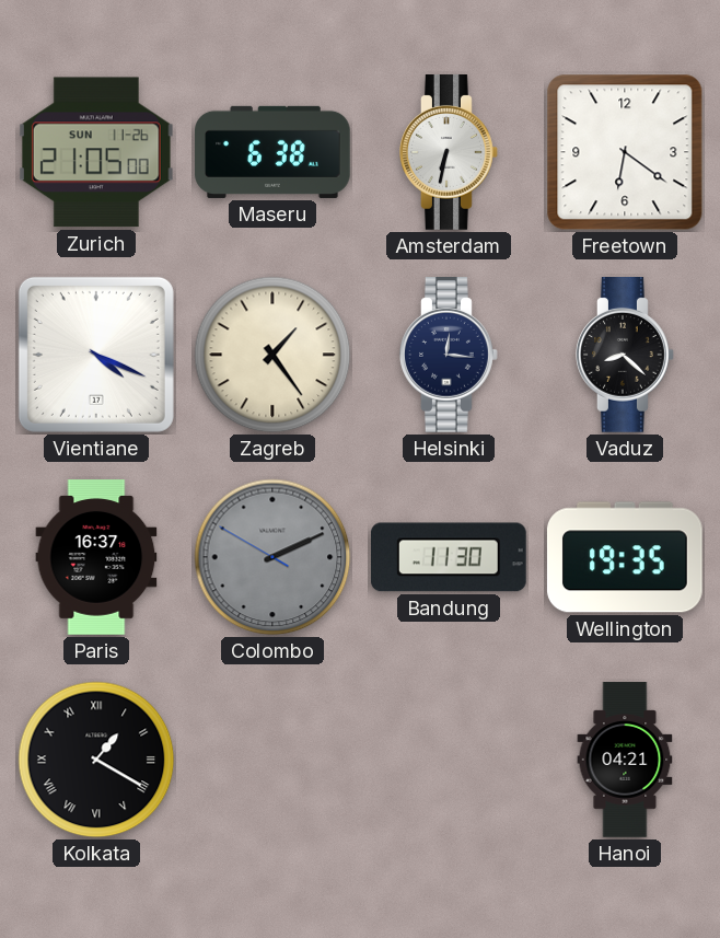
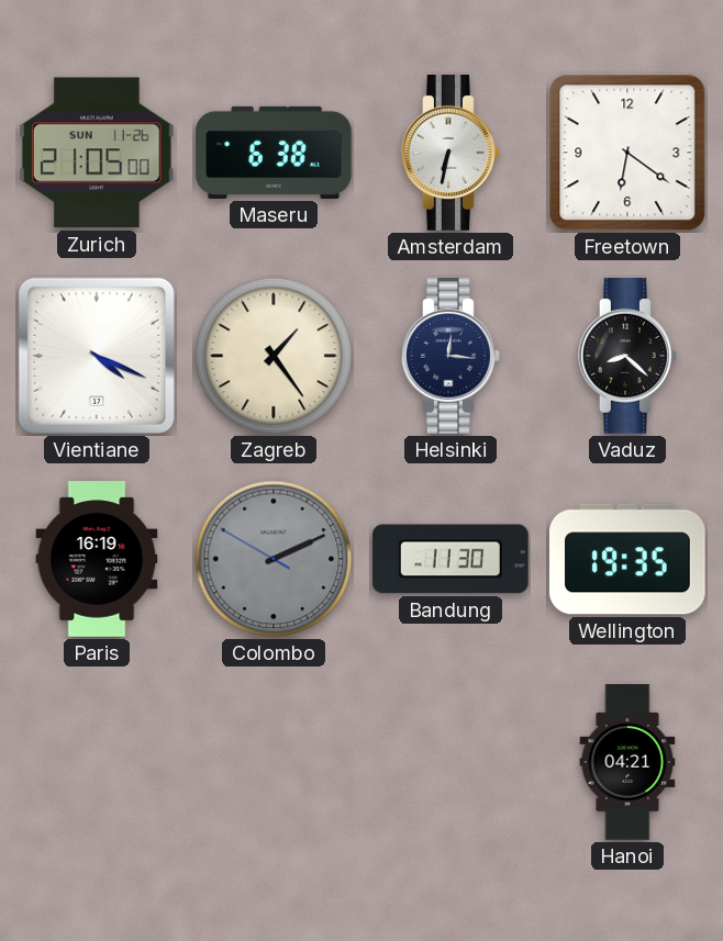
Paris: 16:37 -> 16:19
Kolkata: 1:20 -> none
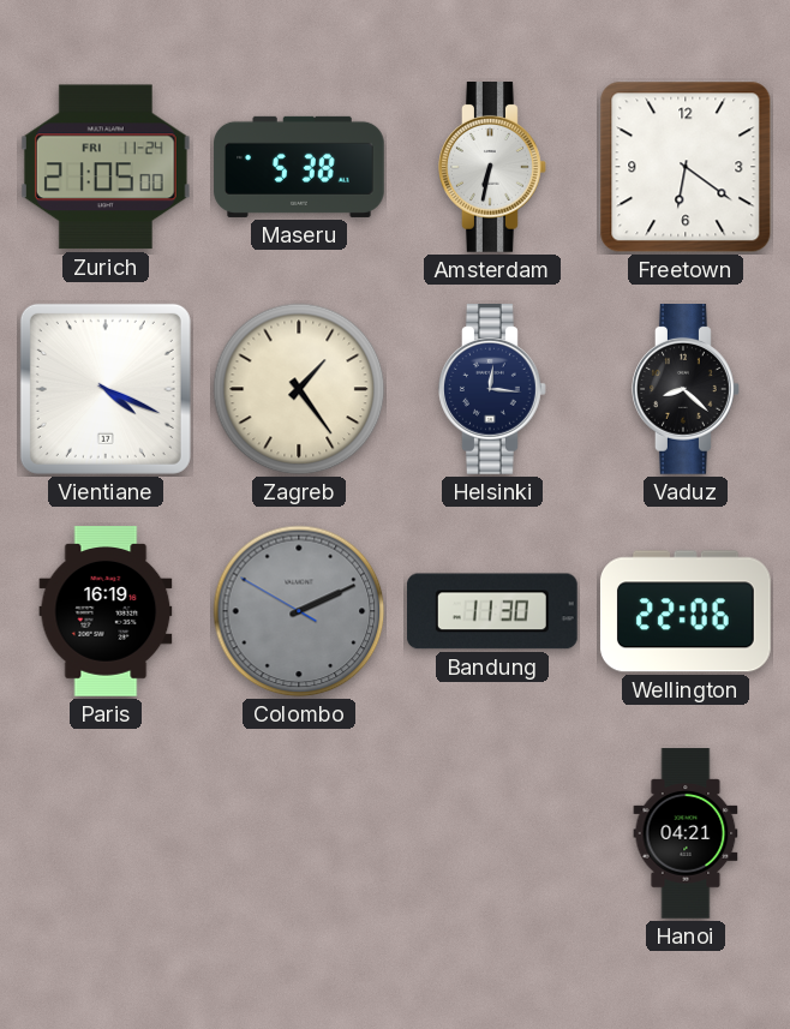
Zurich date: SUN 11-26 -> FRI 11-24
Maseru: 6:38 -> 5:38
Wellington: 19:35 -> 22:06
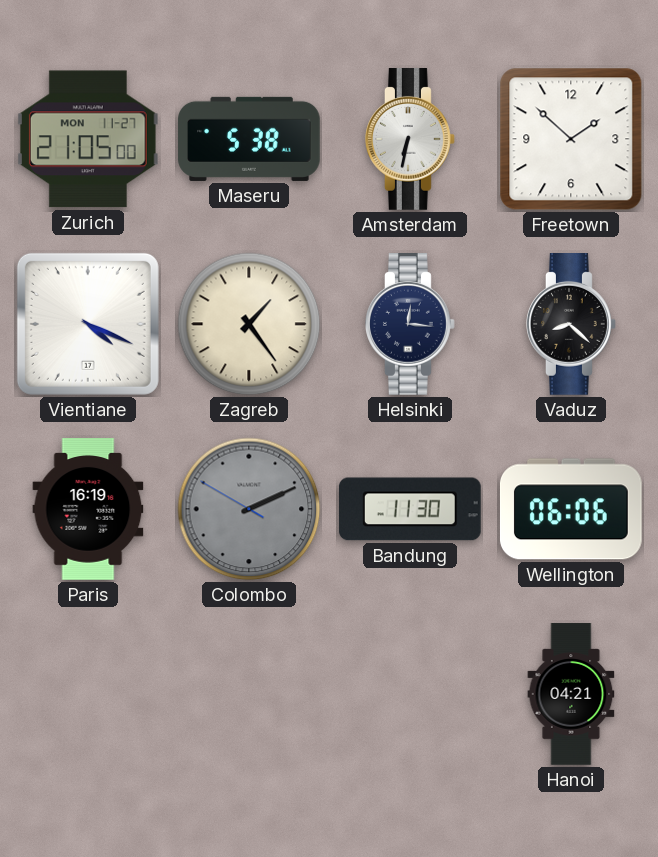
Zurich date: FRI 11-24 -> MON 11-27
Freetown: 6:21 -> 1:52
Wellington: 22:06 -> 06:06
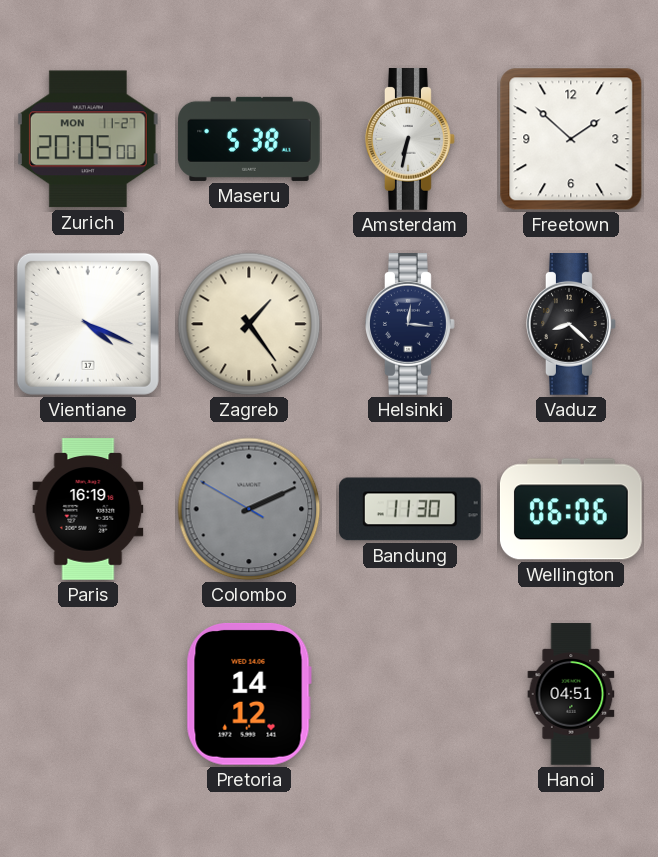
Zurich: 21:05 -> 20:05
Pretoria: none -> 14:12
Hanoi: 04:21 -> 04:51
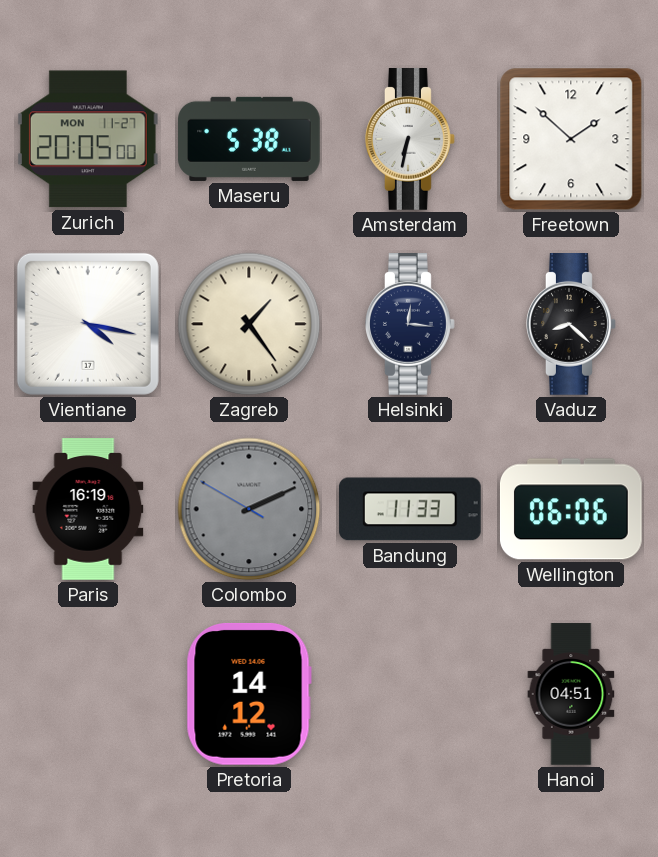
Vientiane: 4:19 -> 4:17
Bandung: 11:30 -> 11:33
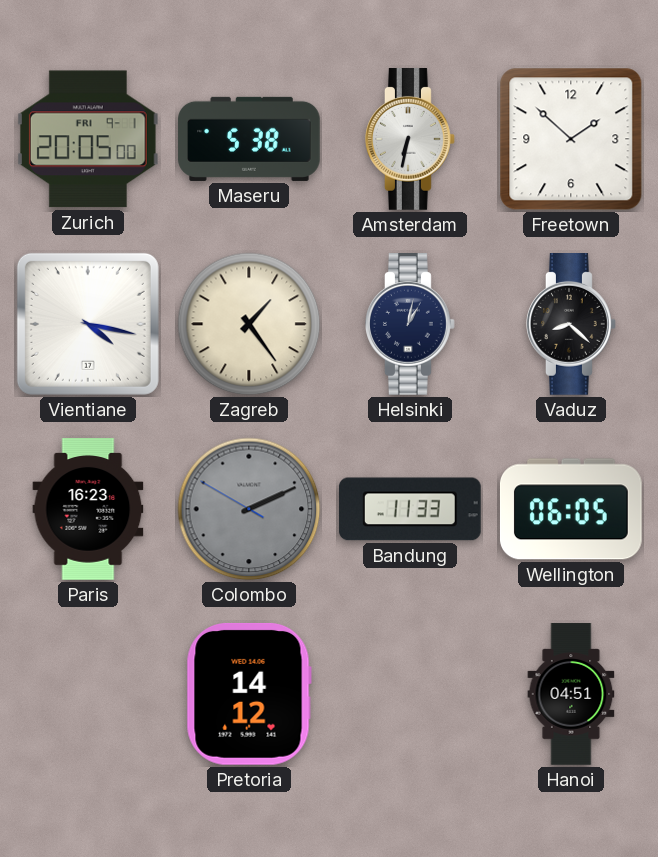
Zurich date: MON 11-27 -> FRI 9-1
Helsinki: 12:16 -> 1:02
Paris: 16:19 -> 16:23
Wellington: 06:06 -> 06:05
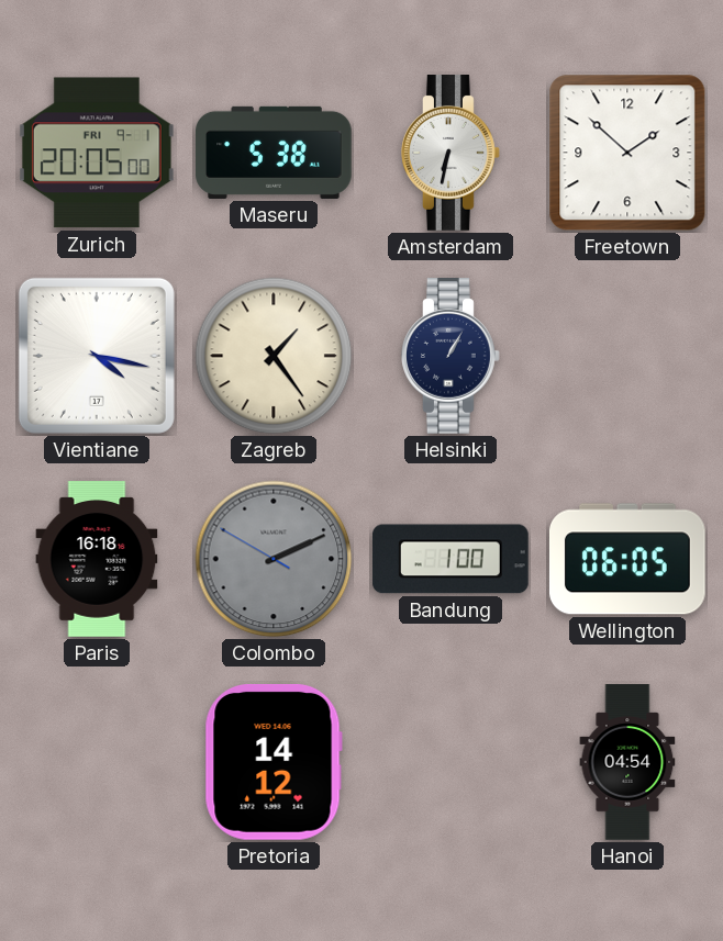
Helsinki: 1:02 -> 1:05
Vaduz: 8:22 -> none
Paris: 16:23 -> 16:18
Bandung: 11:33 -> 1:00
Hanoi: 04:51 -> 04:54
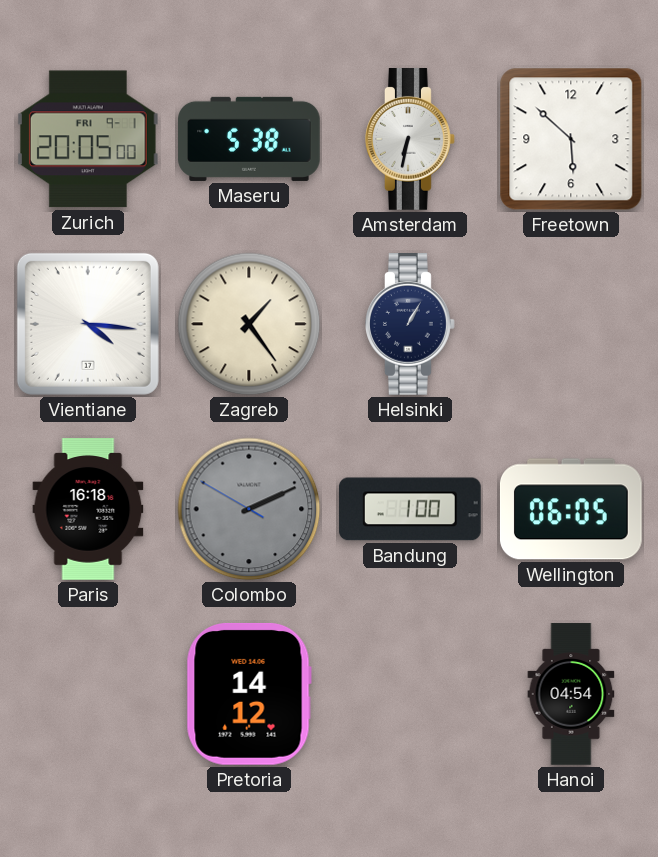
Freetown: 1:52 -> 5:52
Vientiane: 4:17 -> 4:16
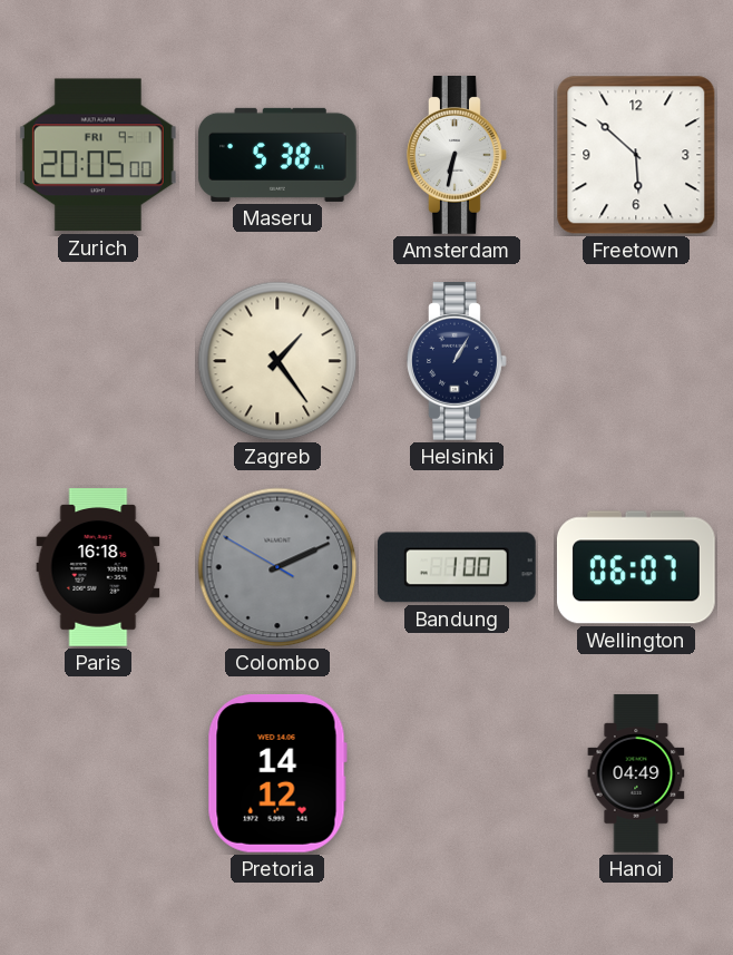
Vientiane: 4:16 -> none
Wellington: 06:05 -> 06:07
Hanoi: 04:54 -> 04:49
